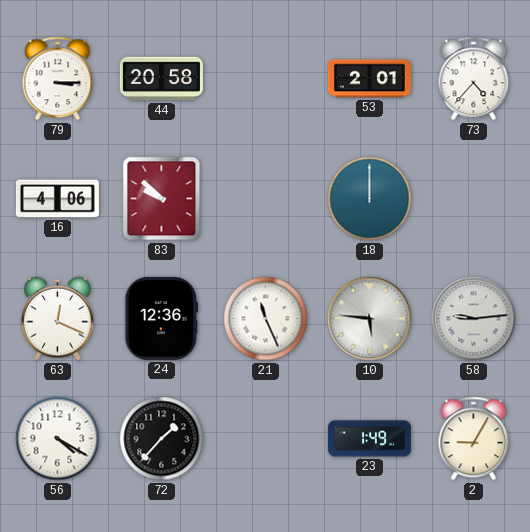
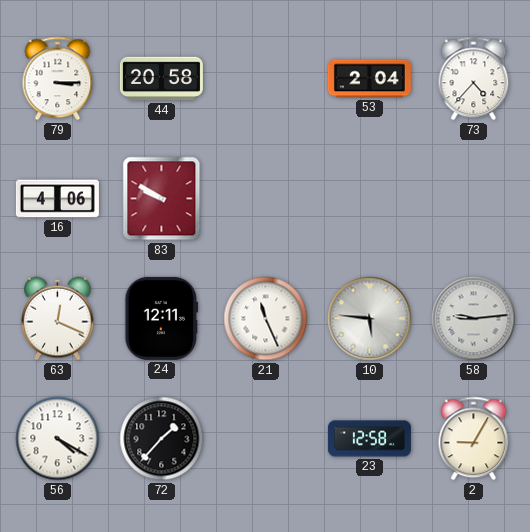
53: 2:01 -> 2:04
83: 9:52 -> 9:50
18: 12:00 -> none
24: 12:36 -> 12:11
23: 1:49 -> 12:58
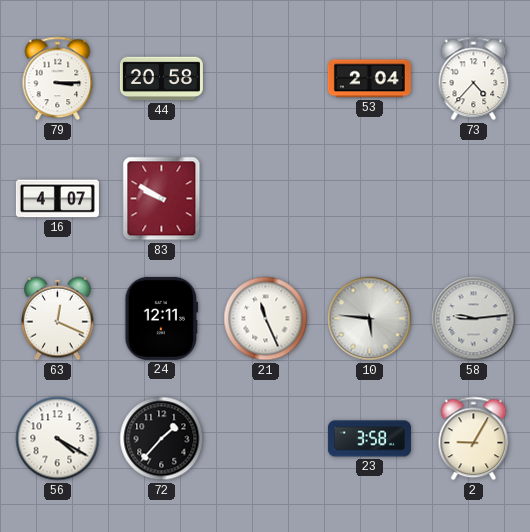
16: 4:06 -> 4:07
23: 12:58 -> 3:58
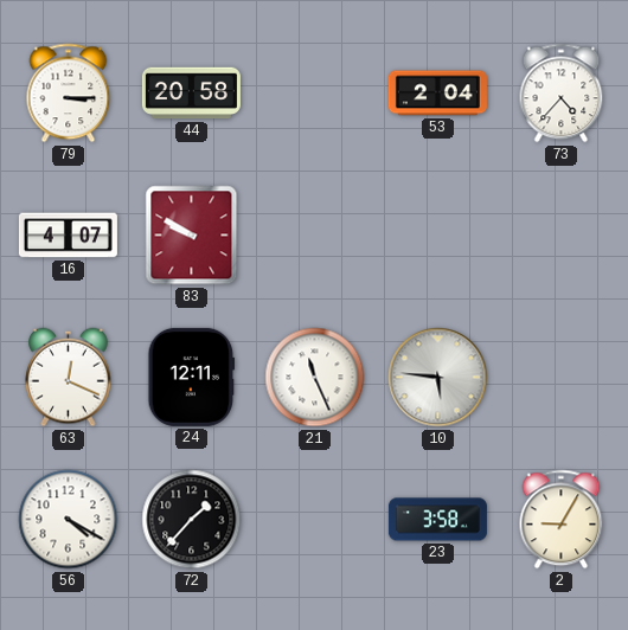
58: 9:14 -> none
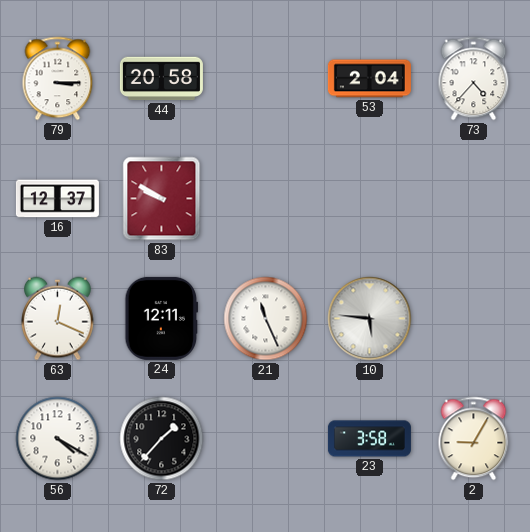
16: 4:07 -> 12:37
